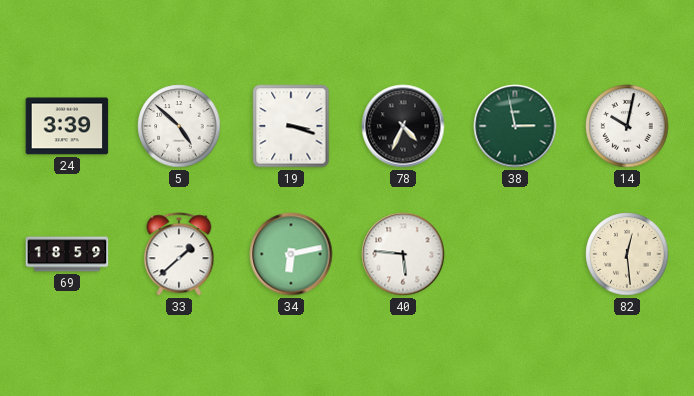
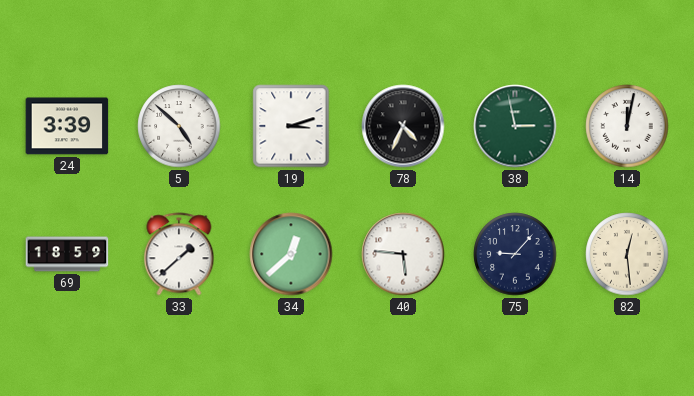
19: 3:18 -> 3:12
14: 10:02 -> 12:02
34: 6:13 -> 12:38
75: none -> 9:07
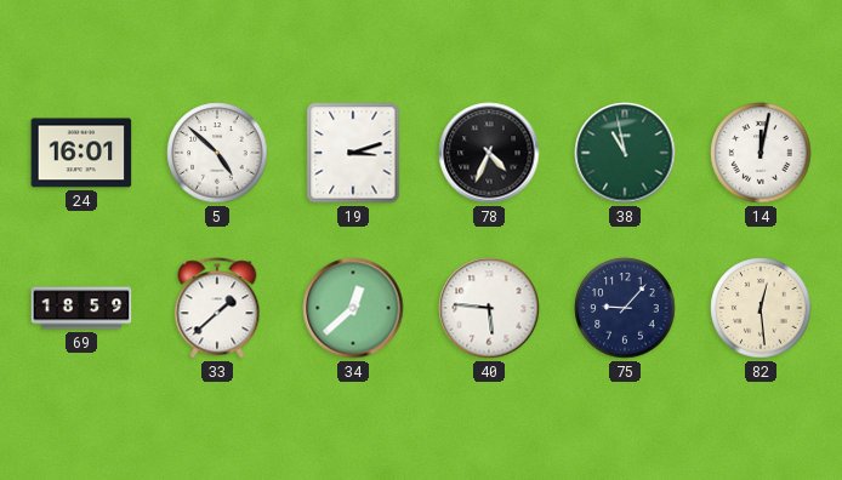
24: 3:39 -> 16:01
38: 2:58 -> 10:58
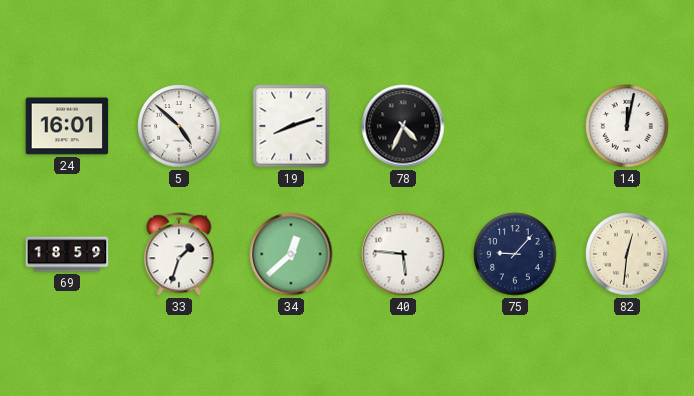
19: 3:12 -> 8:12
38: 10:58 -> none
33: 1:38 -> 1:33
82: 12:29 -> 12:31
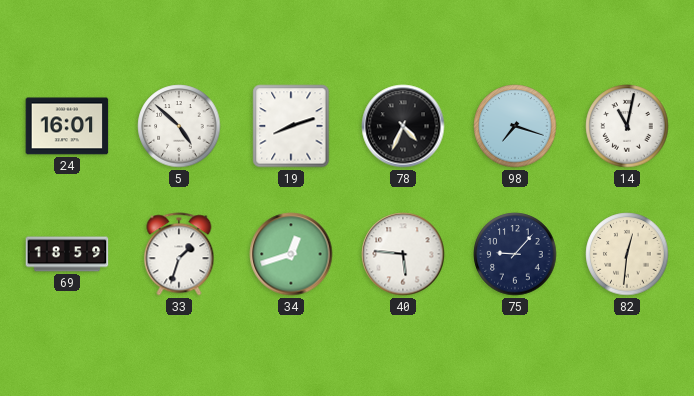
98: none -> 7:18
14: 12:02 -> 11:02
34: 12:38 -> 12:42
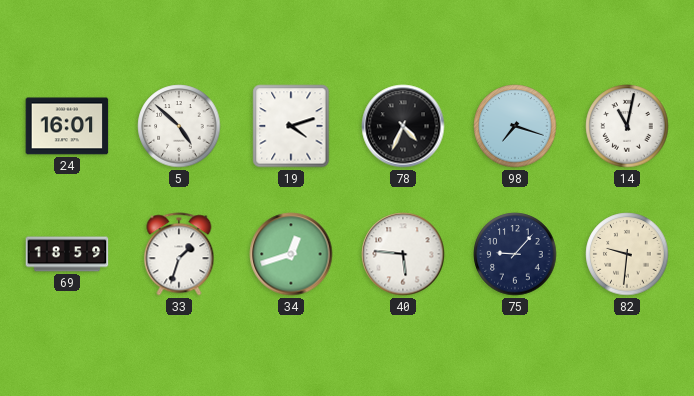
19: 8:12 -> 4:12
82: 12:31 -> 9:31
